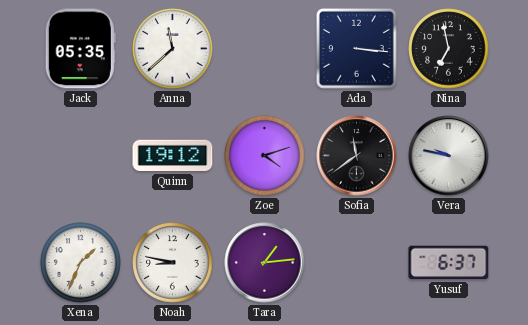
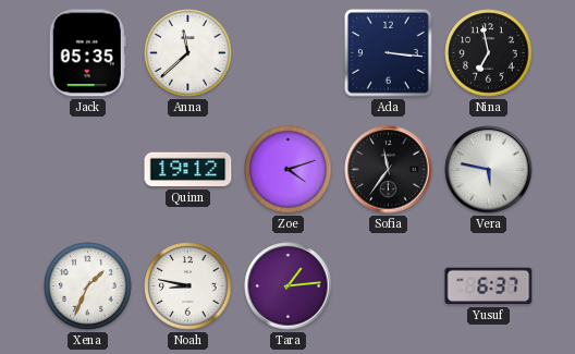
Sofia: 11:39 -> 11:36
Vera: 9:47 -> 5:47
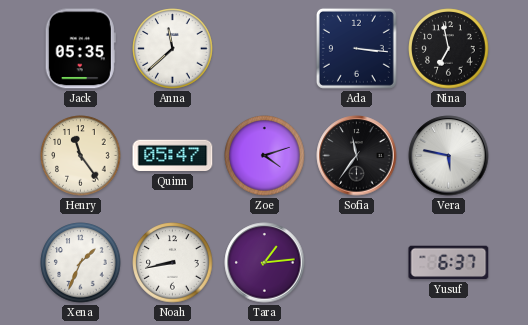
Henry: none -> 11:24
Quinn: 19:12 -> 05:47
Noah: 8:47 -> 8:43
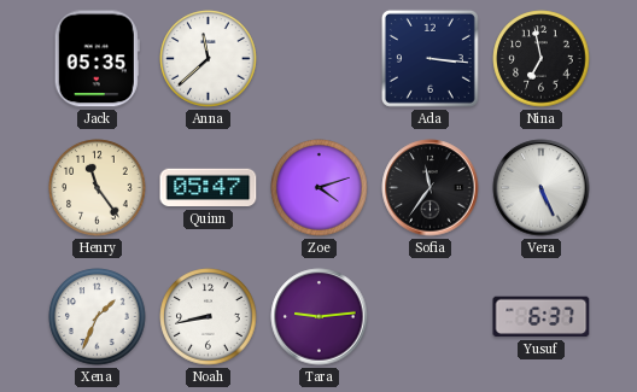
Vera: 5:47 -> 5:26
Tara: 1:14 -> 9:14
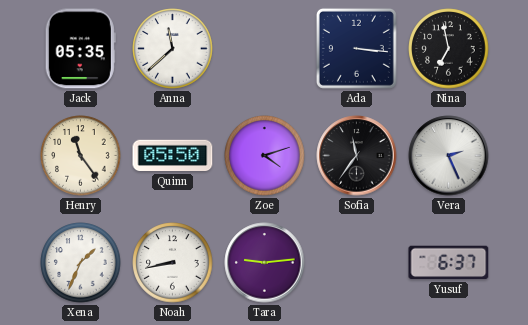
Quinn: 05:47 -> 05:50
Vera: 5:26 -> 2:26
